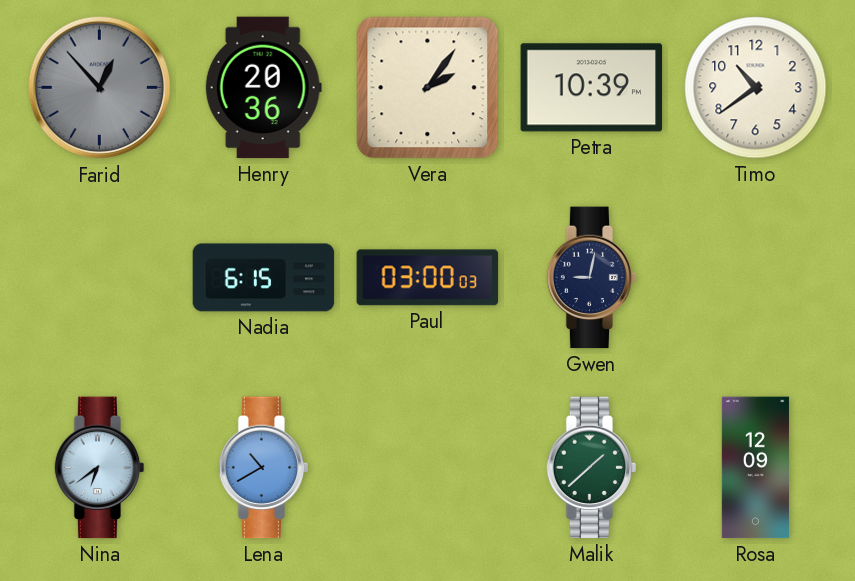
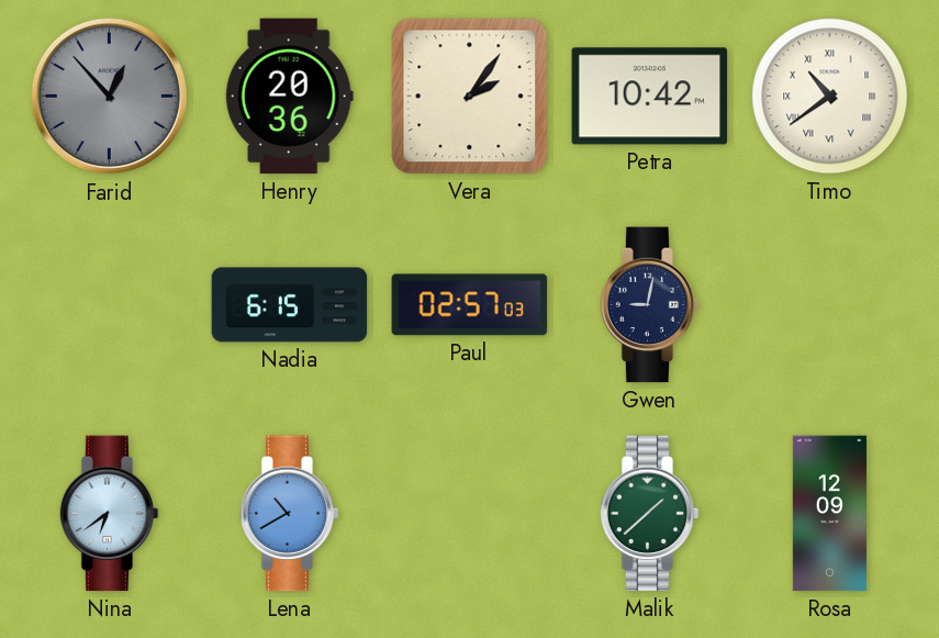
Petra: 10:39 -> 10:42
Timo numerals: Arabic -> Roman
Paul: 03:00 -> 02:57
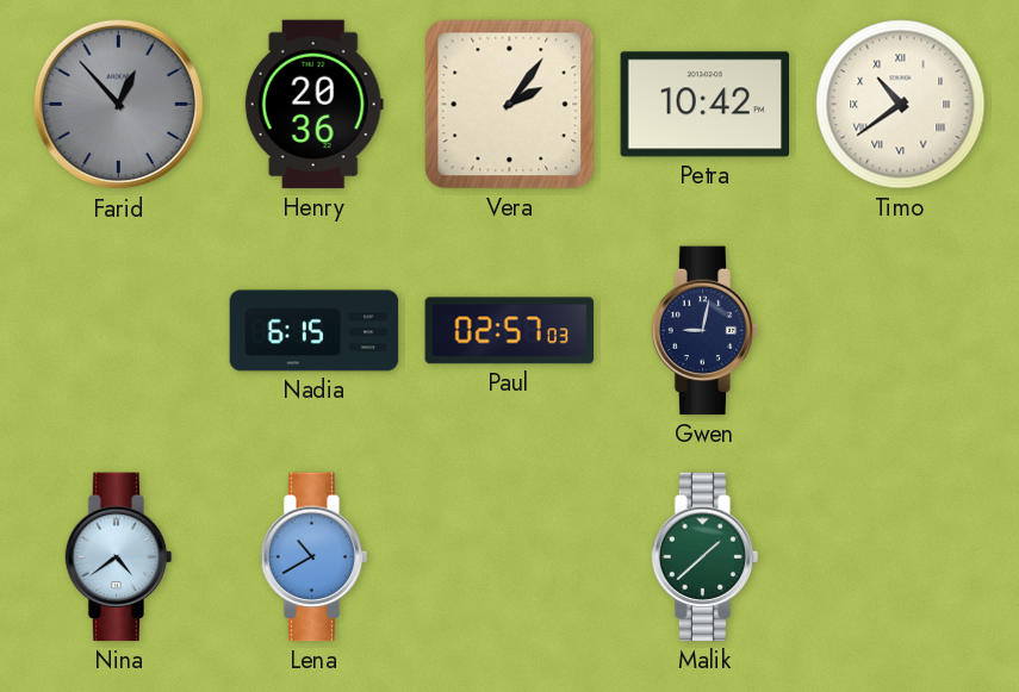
Nina: 6:39 -> 4:39
Rosa: 12:09 -> none
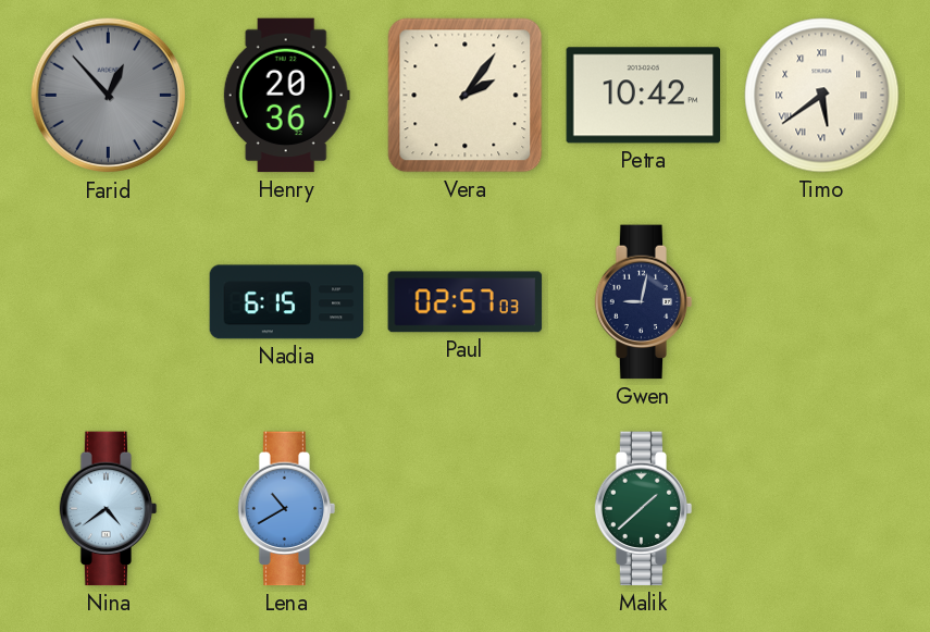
Timo: 10:39 -> 5:39
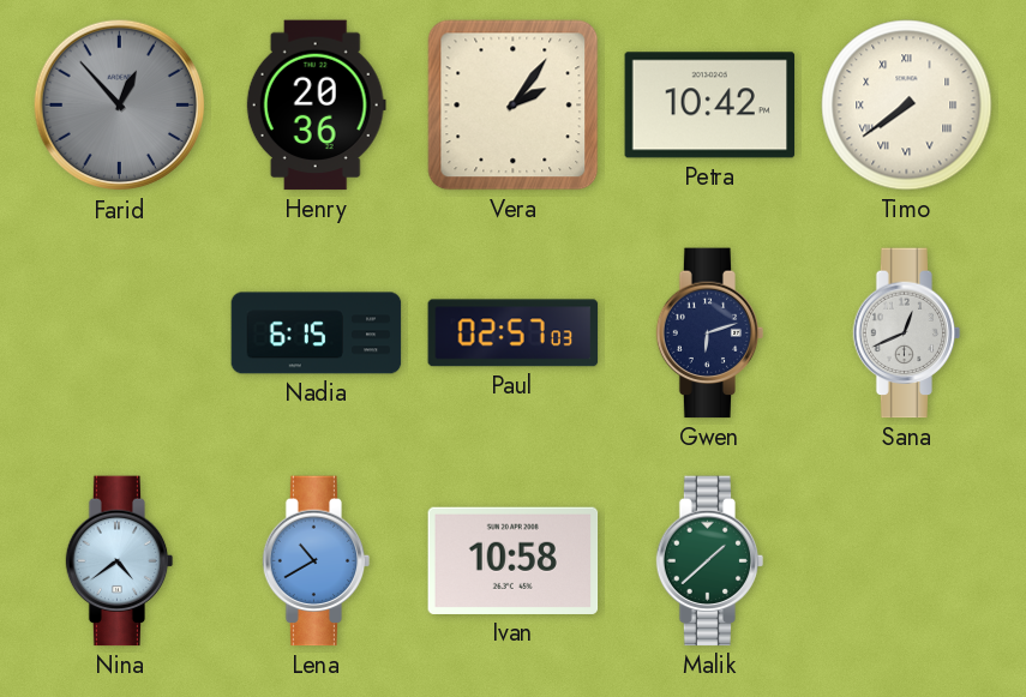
Timo: 5:39 -> 7:39
Gwen: 9:02 -> 6:12
Sana: none -> 12:41
Ivan: none -> 10:58
